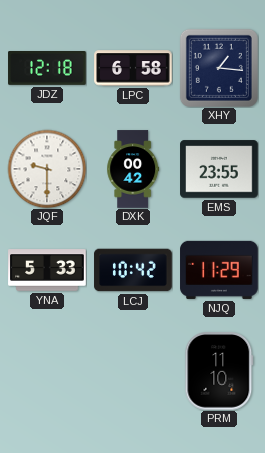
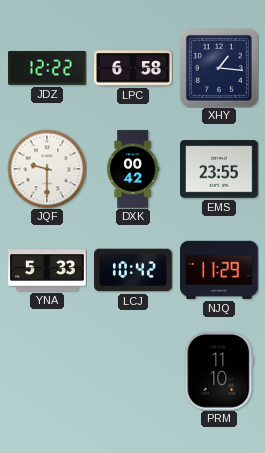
JDZ: 12:18 -> 12:22
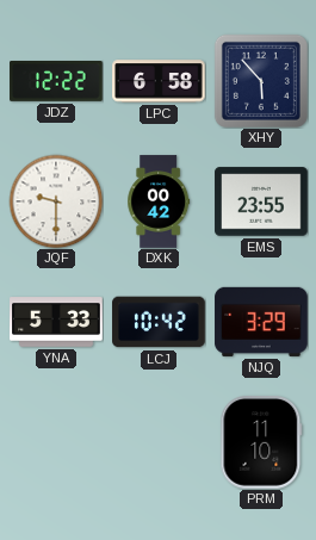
XHY: 1:16 -> 5:53
NJQ: 11:29 -> 3:29
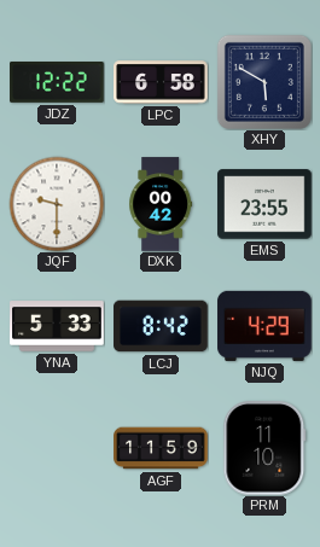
XHY: 5:53 -> 5:50
LCJ: 10:42 -> 8:42
NJQ: 3:29 -> 4:29
AGF: none -> 11:59
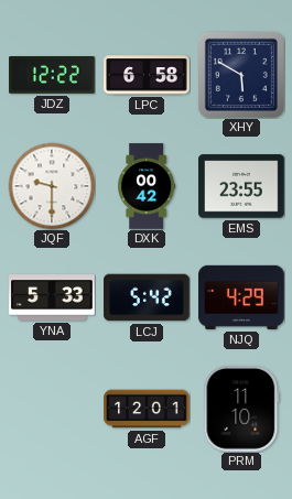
LCJ: 8:42 -> 5:42
AGF: 11:59 -> 12:01
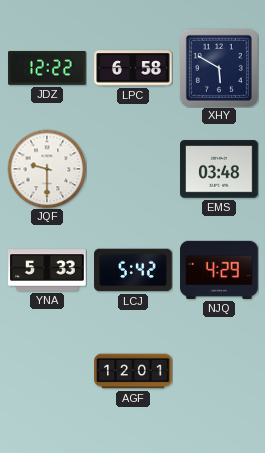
DXK: 00:42 -> none
EMS: 23:55 -> 03:48
PRM: 11:10 -> none
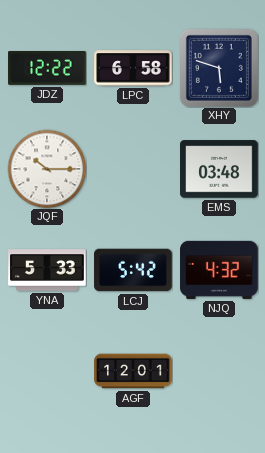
XHY: 5:50 -> 5:48
JQF: 9:30 -> 10:15
NJQ: 4:29 -> 4:32
